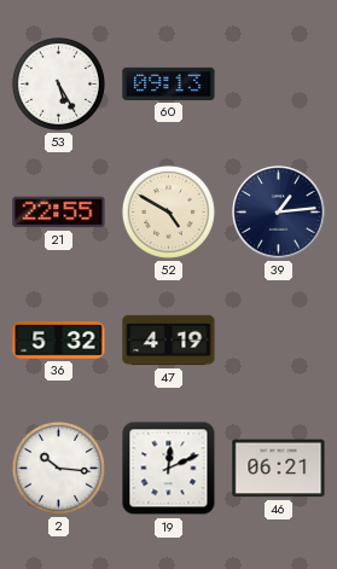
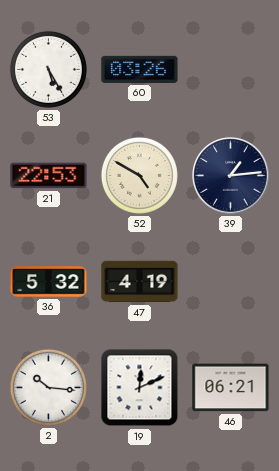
60: 09:13 -> 03:26
21: 22:55 -> 22:53
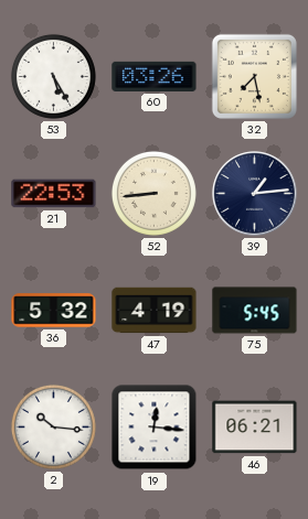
32: none -> 7:28
52: 4:50 -> 8:44
75: none -> 5:45
19: 12:11 -> 12:16
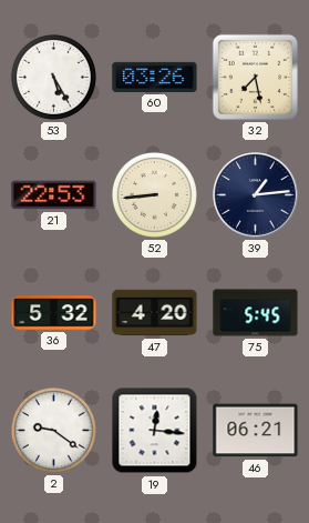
47: 4:19 -> 4:20
2: 10:16 -> 9:21
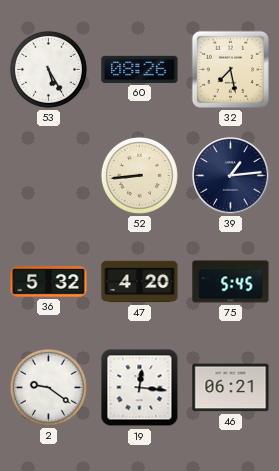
60: 03:26 -> 08:26
21: 22:53 -> none
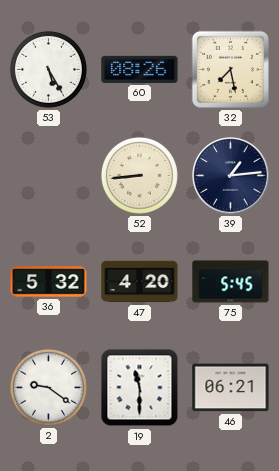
19: 12:16 -> 11:30
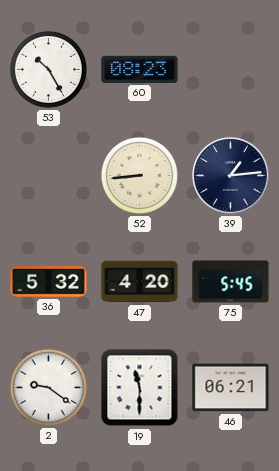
53: 5:25 -> 10:25
60: 08:26 -> 08:23
32: 7:28 -> none
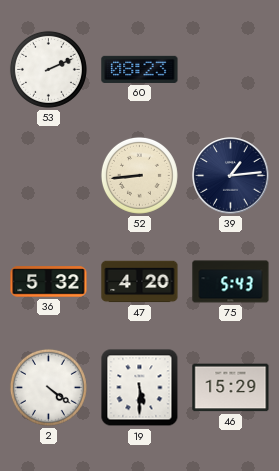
53: 10:25 -> 2:11
75: 5:45 -> 5:43
2: 9:21 -> 4:21
19: 11:30 -> 5:30
46: 06:21 -> 15:29
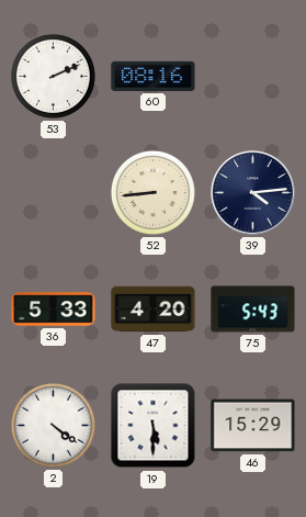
60: 08:23 -> 08:16
39: 1:14 -> 4:14
36: 5:32 -> 5:33
